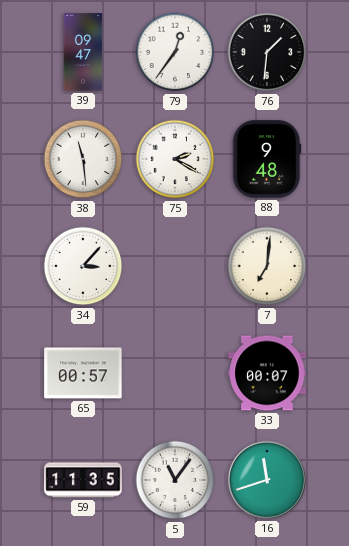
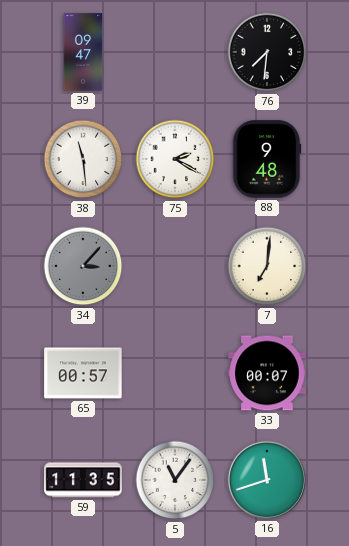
79: 12:36 -> none
76: 1:31 -> 7:31
34 dial: white -> grey
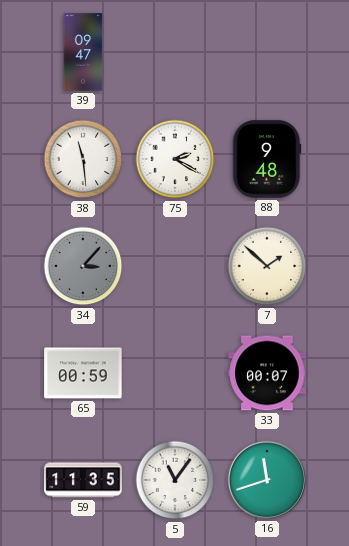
76: 7:31 -> none
7: 7:01 -> 1:52
65: 00:57 -> 00:59
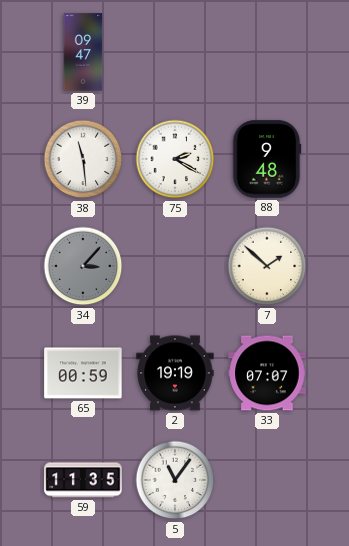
2: none -> 19:19
33: 00:07 -> 07:07
16: 11:42 -> none
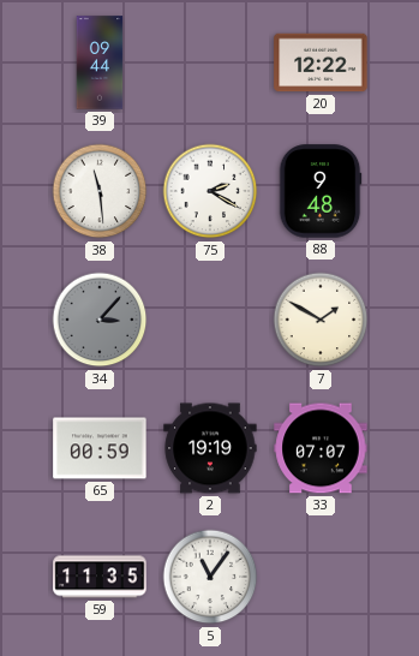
39: 09:47 -> 09:44
20: none -> 12:22
7: 1:52 -> 1:50
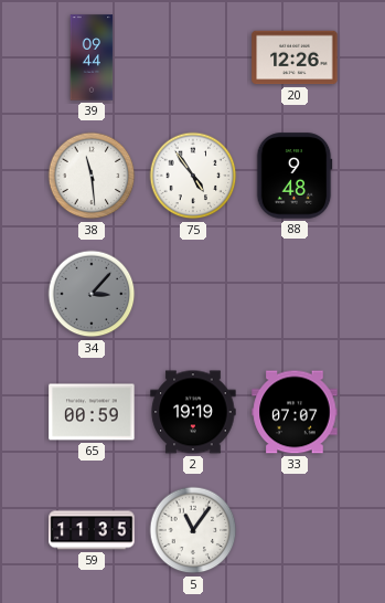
20: 12:22 -> 12:26
75: 2:20 -> 4:54
7: 1:50 -> none
